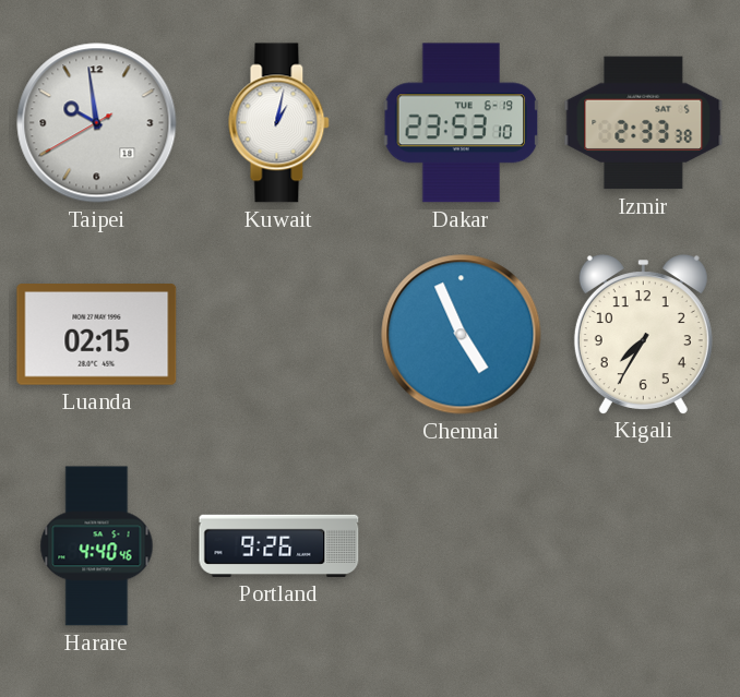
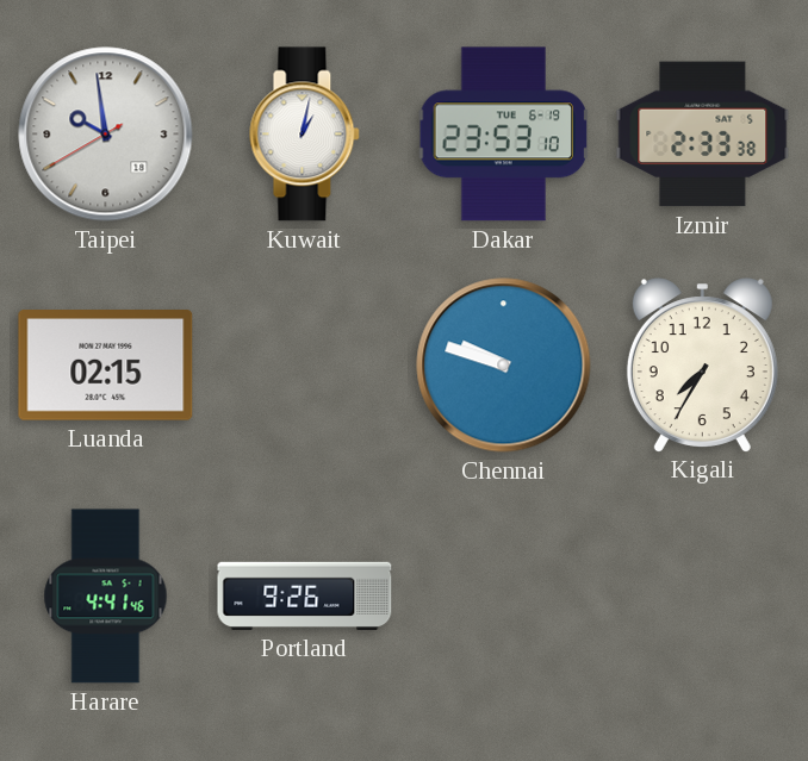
Chennai: 4:56 -> 9:48
Harare: 4:40 -> 4:41
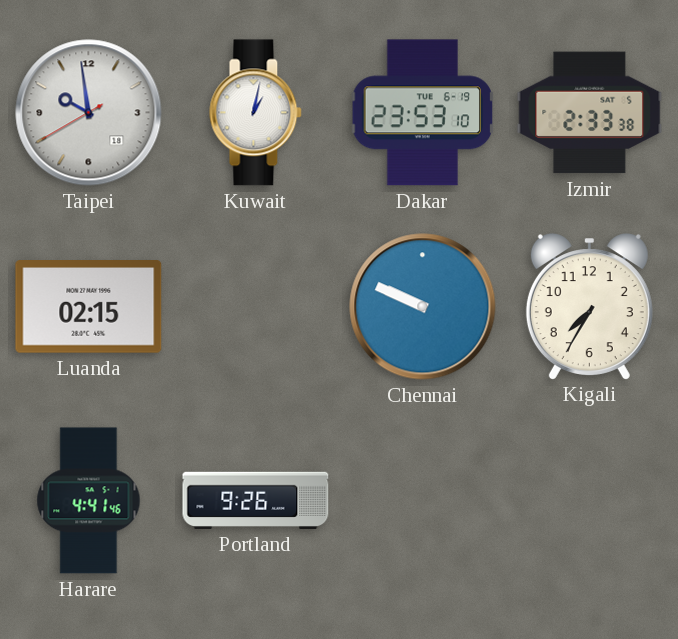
Chennai: 9:48 -> 9:49
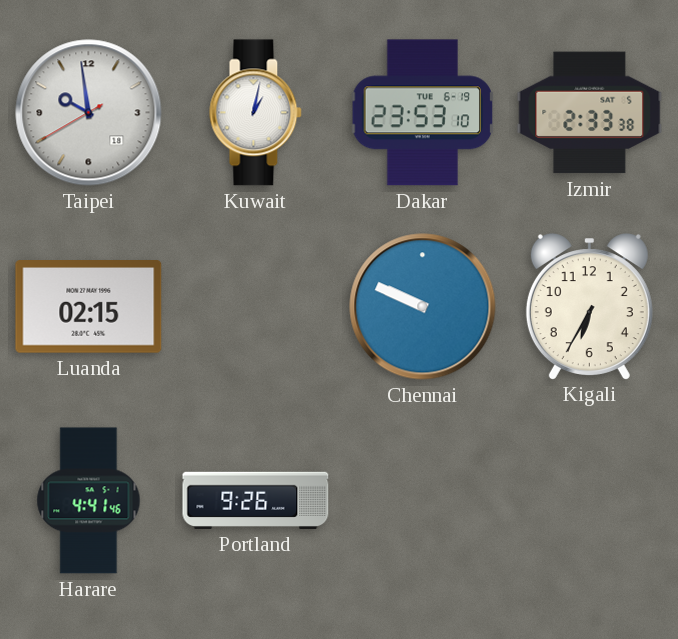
Kigali: 7:35 -> 6:35
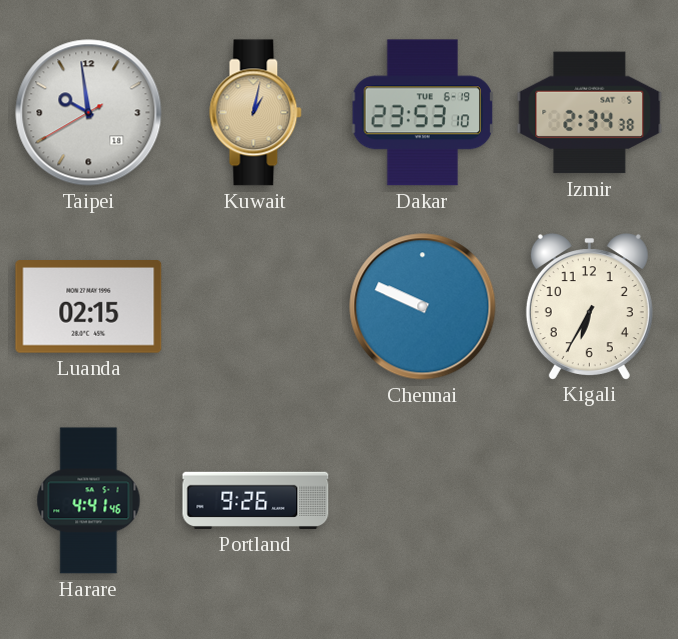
Kuwait dial: white -> champagne
Izmir: 2:33 -> 2:34
